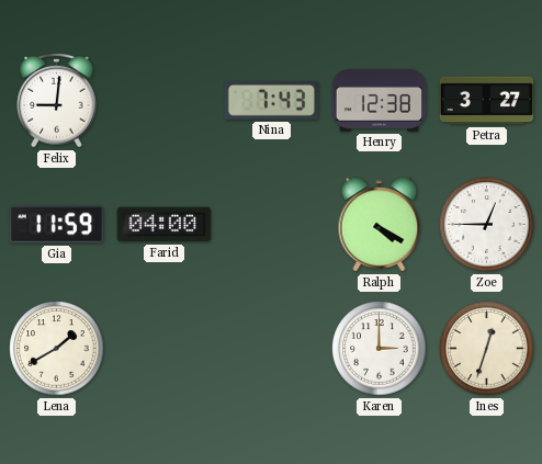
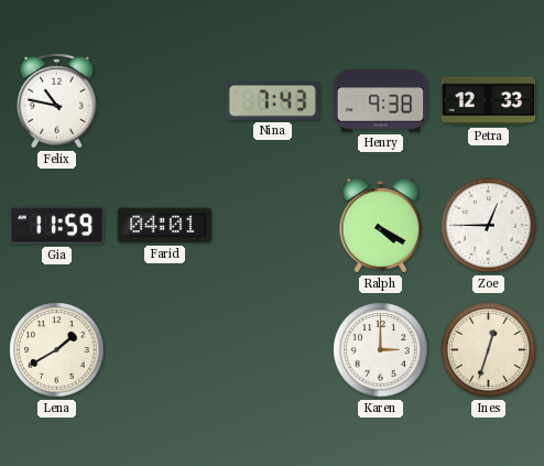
Felix: 9:01 -> 10:47
Henry: 12:38 -> 9:38
Petra: 3:27 -> 12:33
Farid: 04:00 -> 04:01
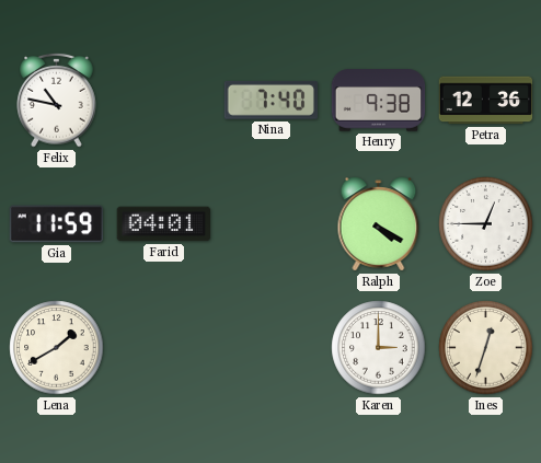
Nina: 7:43 -> 7:40
Petra: 12:33 -> 12:36
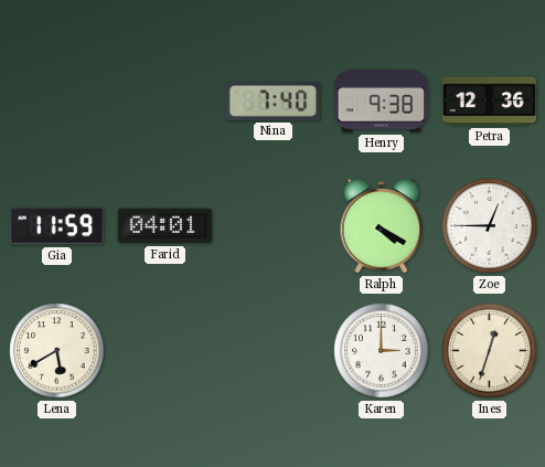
Felix: 10:47 -> none
Lena: 1:40 -> 5:40
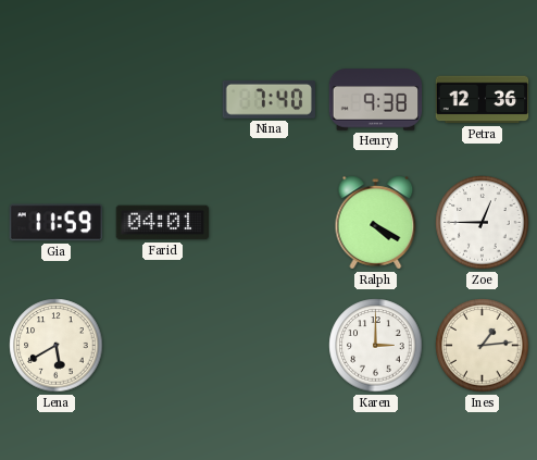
Ines: 12:33 -> 1:14
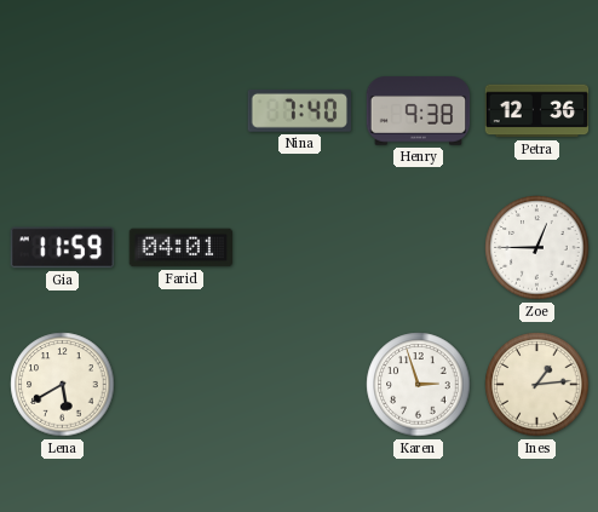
Ralph: 4:20 -> none
Karen: 3:00 -> 2:57
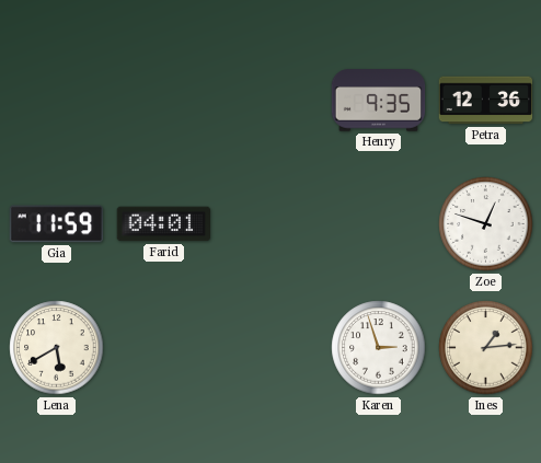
Nina: 7:40 -> none
Henry: 9:38 -> 9:35
Zoe: 12:45 -> 12:48
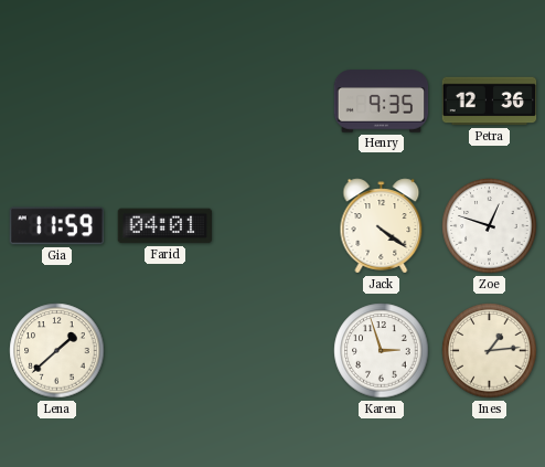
Jack: none -> 4:21
Lena: 5:40 -> 1:38
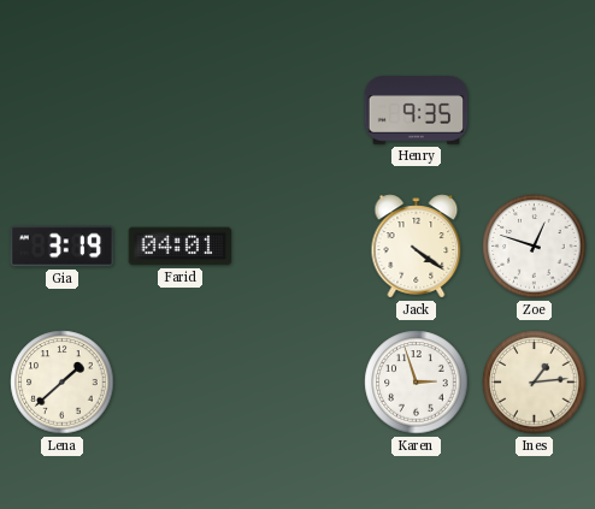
Petra: 12:36 -> none
Gia: 11:59 -> 3:19
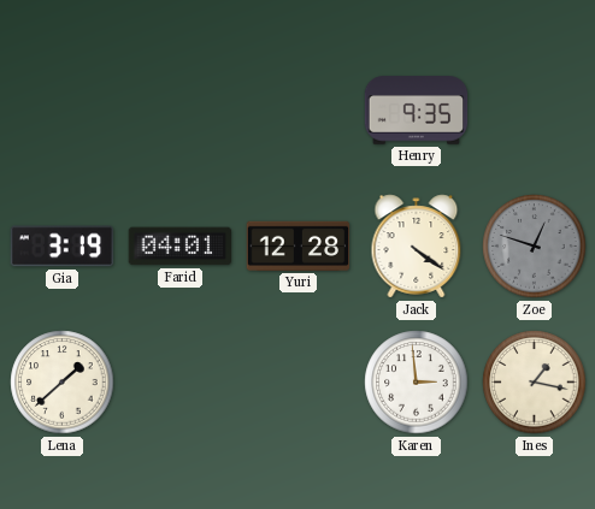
Yuri: none -> 12:28
Zoe dial: white -> grey
Karen: 2:57 -> 2:59
Ines: 1:14 -> 1:17
